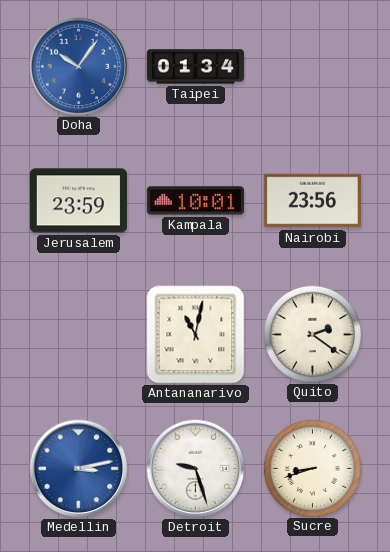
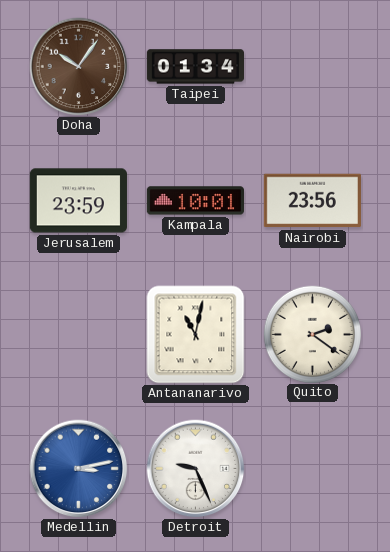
Doha dial: blue -> brown
Detroit: 9:27 -> 9:26
Sucre: 8:42 -> none
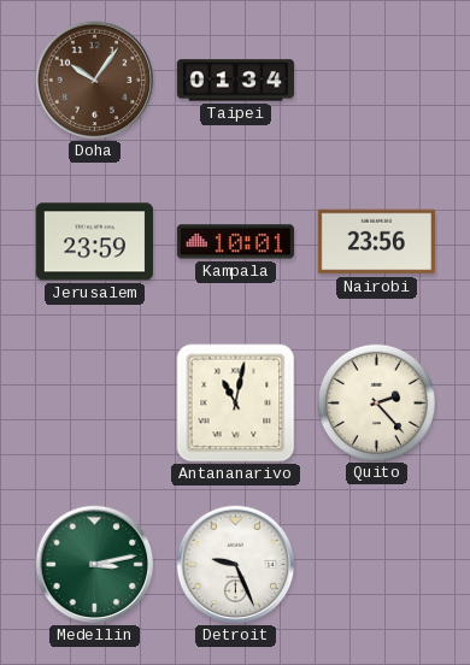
Quito: 2:21 -> 2:23
Medellin dial: blue -> green
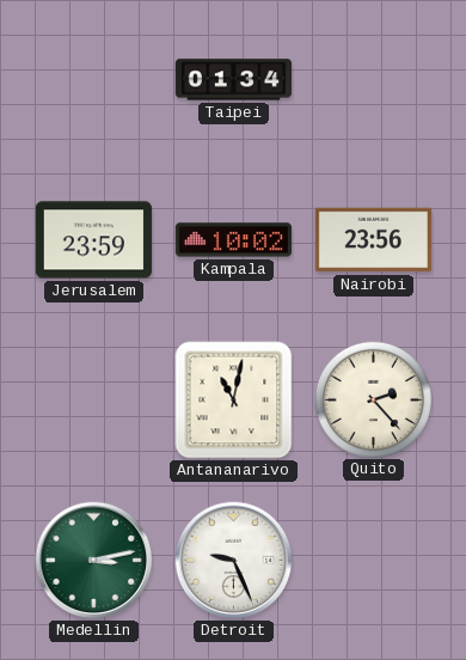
Doha: 10:06 -> none
Kampala: 10:01 -> 10:02
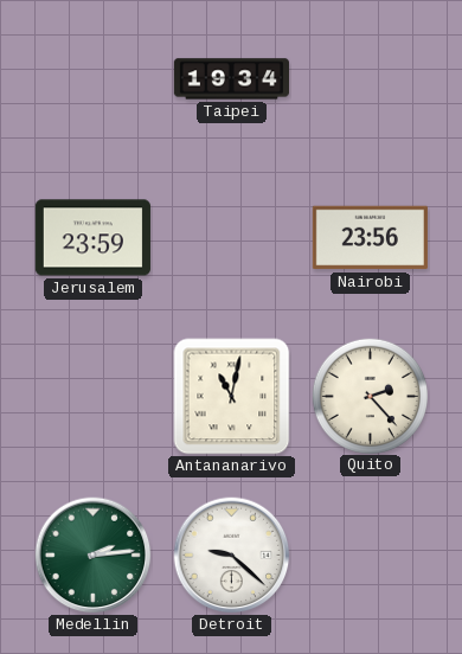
Taipei: 01:34 -> 19:34
Kampala: 10:02 -> none
Medellin: 3:13 -> 2:14
Detroit: 9:26 -> 9:22
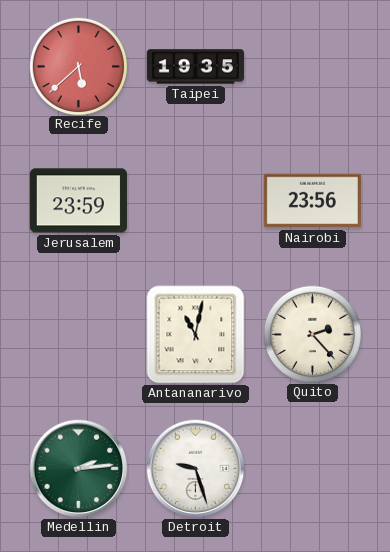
Recife: none -> 5:38
Taipei: 19:34 -> 19:35
Detroit: 9:22 -> 9:27
